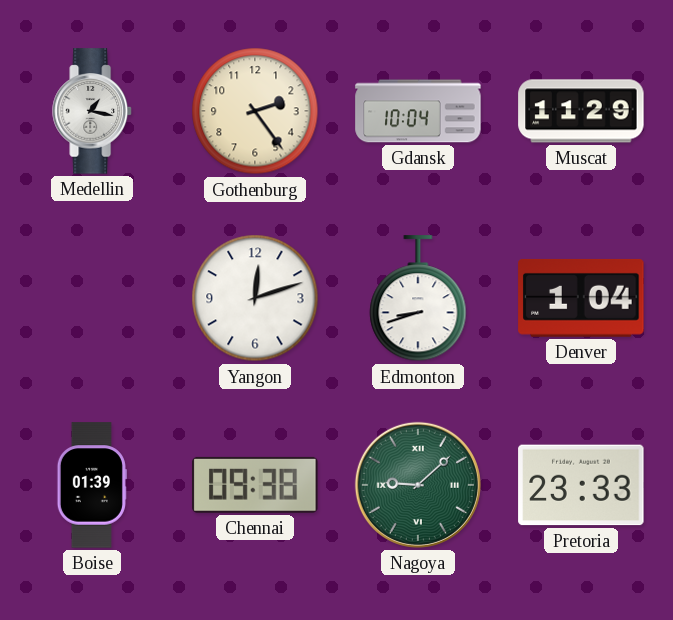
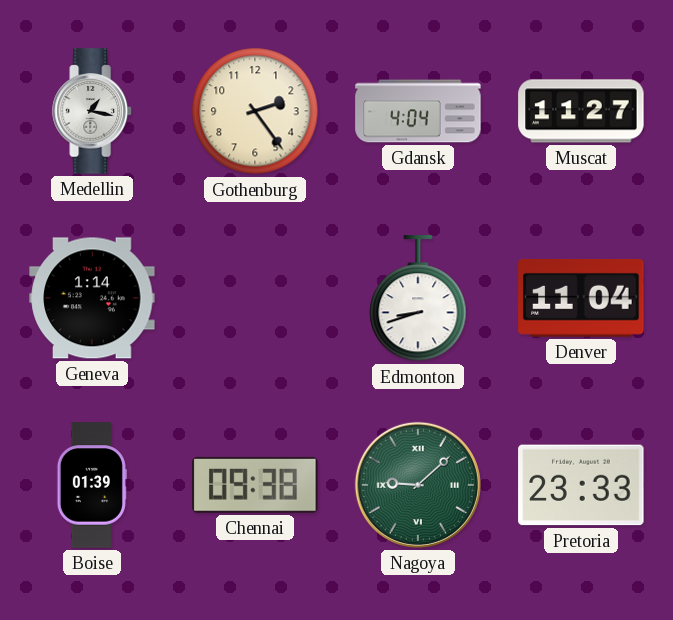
Gdansk: 10:04 -> 4:04
Muscat: 11:29 -> 11:27
Geneva: none -> 1:14
Yangon: 12:12 -> none
Denver: 1:04 -> 11:04
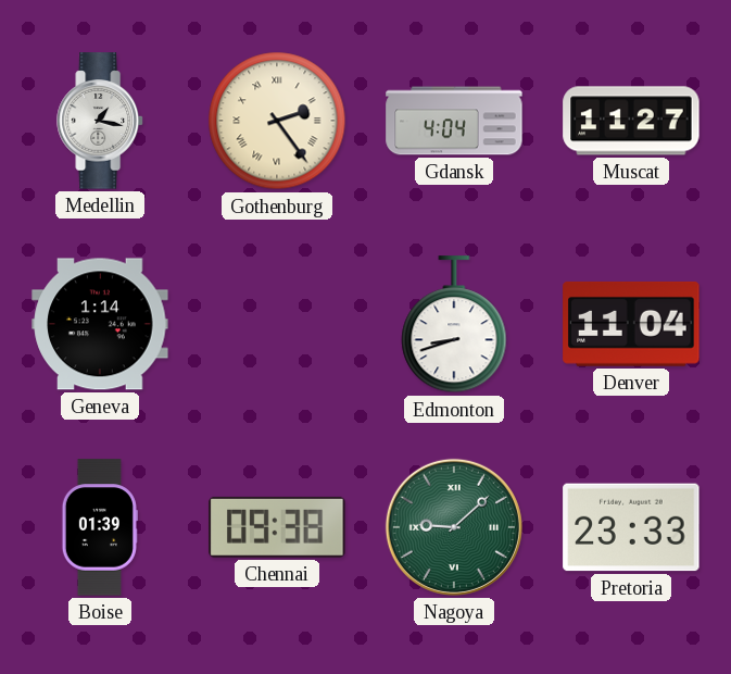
Gothenburg numerals: Arabic -> Roman
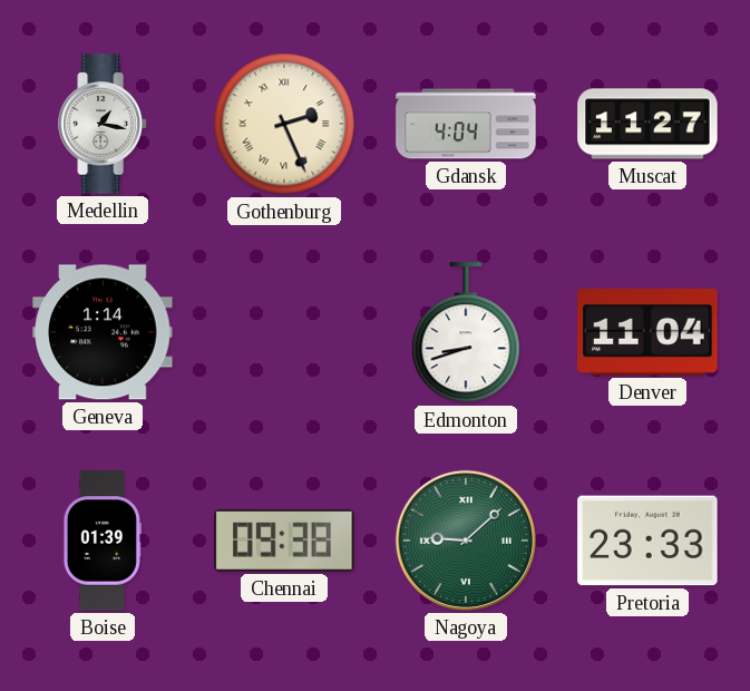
Gothenburg: 2:24 -> 2:26
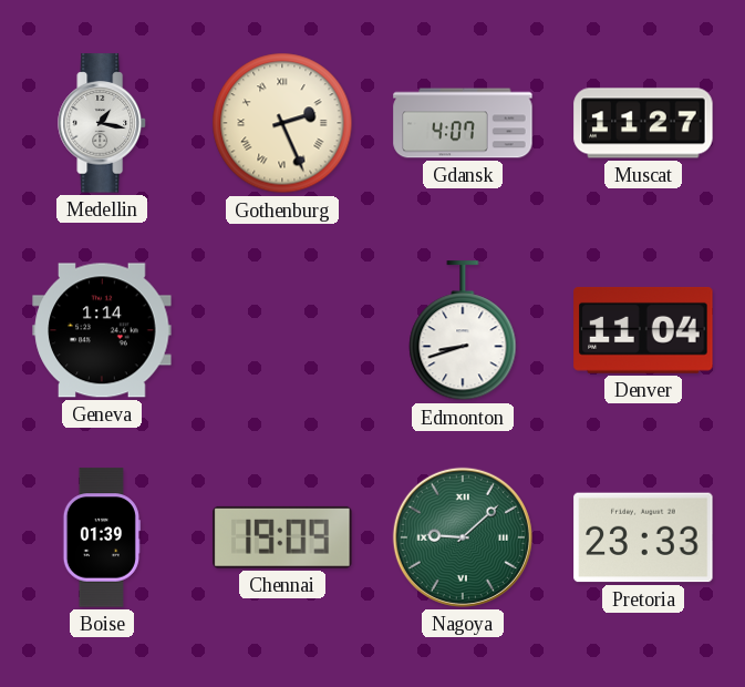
Gdansk: 4:04 -> 4:07
Chennai: 09:38 -> 19:09
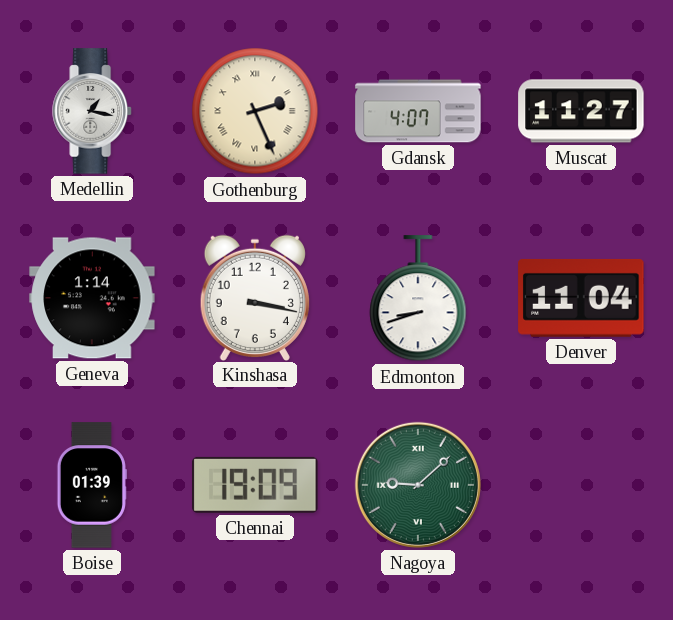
Kinshasa: none -> 3:17
Pretoria: 23:33 -> none
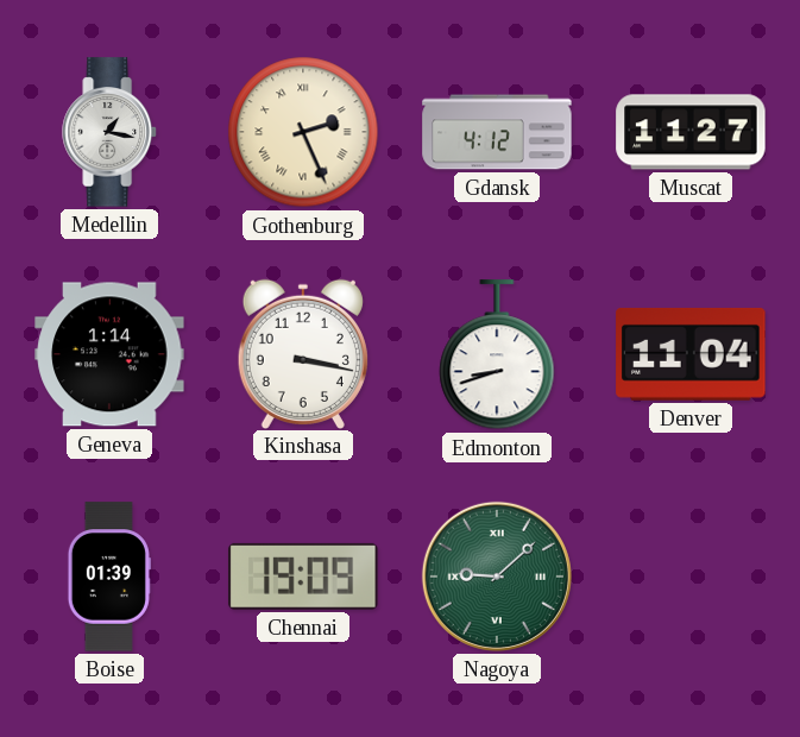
Gdansk: 4:07 -> 4:12
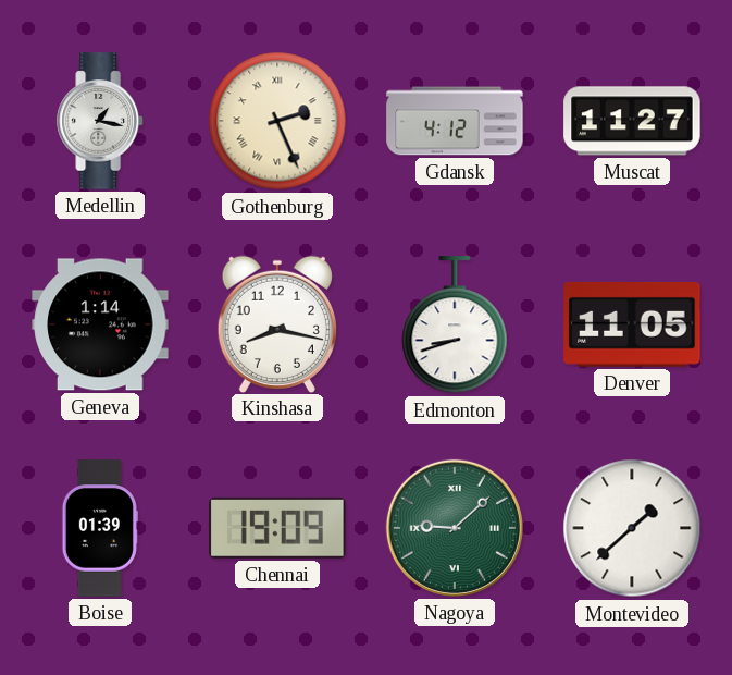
Kinshasa: 3:17 -> 8:17
Denver: 11:04 -> 11:05
Montevideo: none -> 1:38
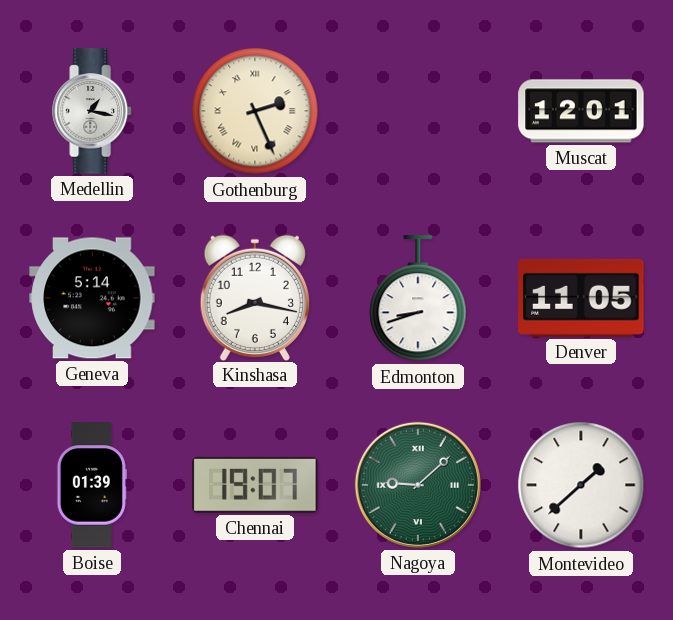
Gdansk: 4:12 -> none
Muscat: 11:27 -> 12:01
Geneva: 1:14 -> 5:14
Chennai: 19:09 -> 19:07
